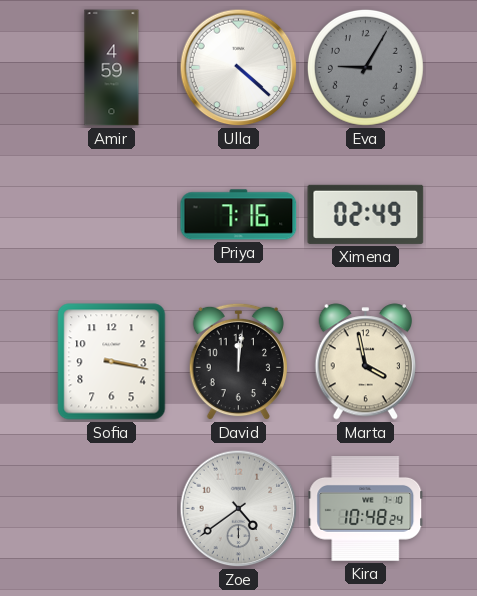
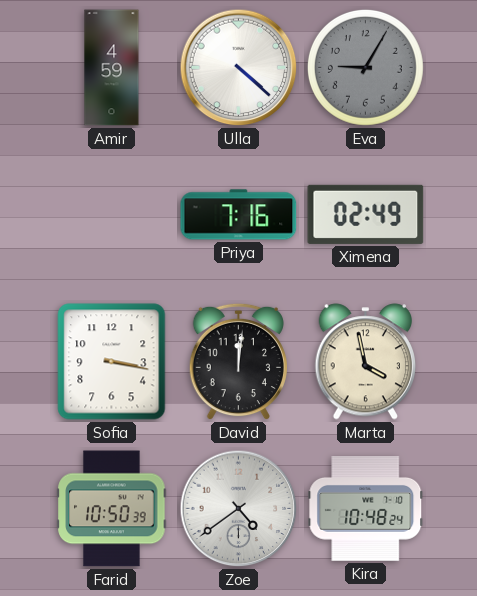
Farid: none -> 10:50
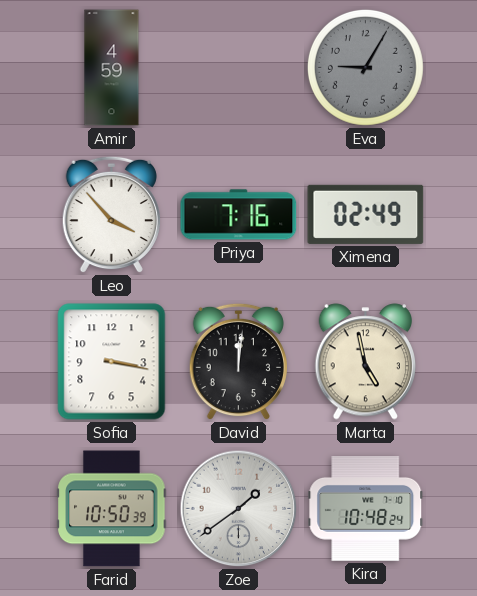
Ulla: 4:22 -> none
Leo: none -> 3:53
Marta: 3:58 -> 4:58
Zoe: 4:39 -> 1:39
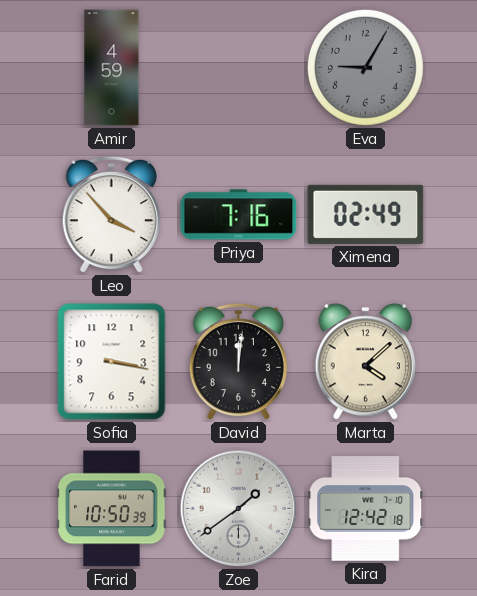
Marta: 4:58 -> 4:08
Kira: 10:48 -> 12:42
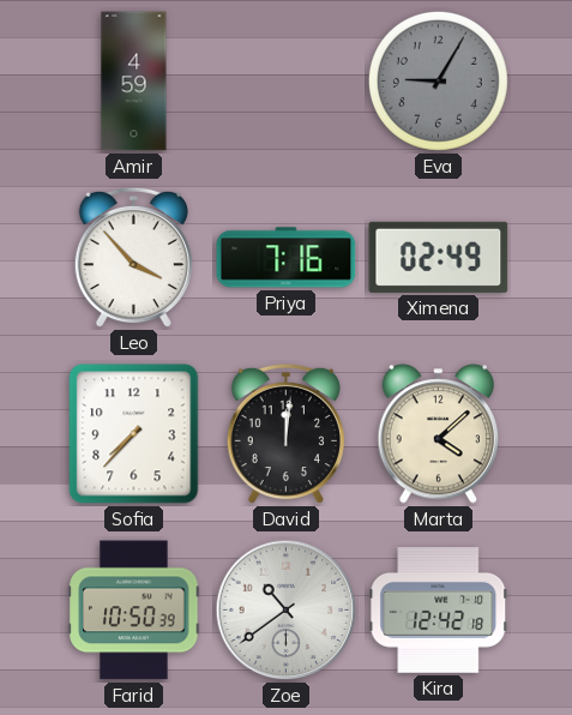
Sofia: 3:17 -> 7:37
Zoe: 1:39 -> 10:39
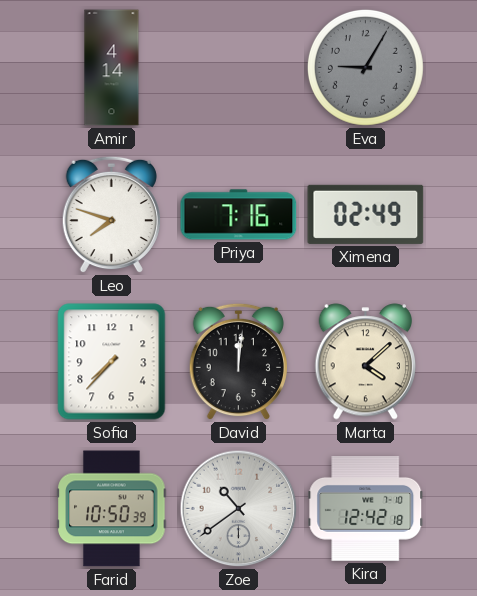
Amir: 4:59 -> 4:14
Leo: 3:53 -> 7:48
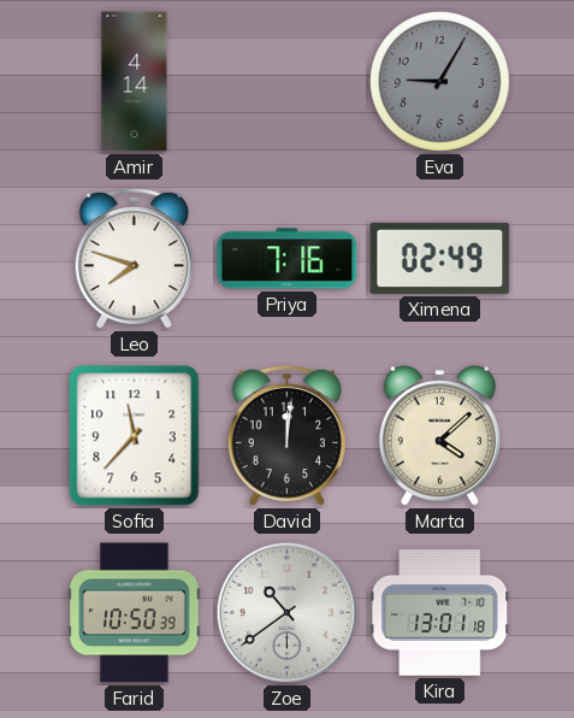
Sofia: 7:37 -> 11:37
Kira: 12:42 -> 13:01
